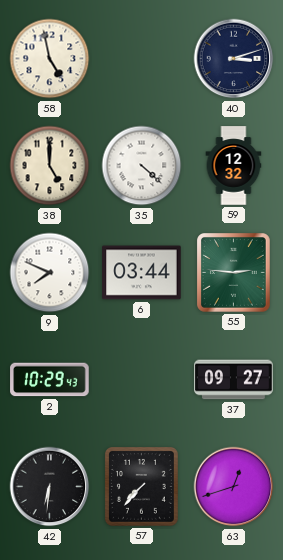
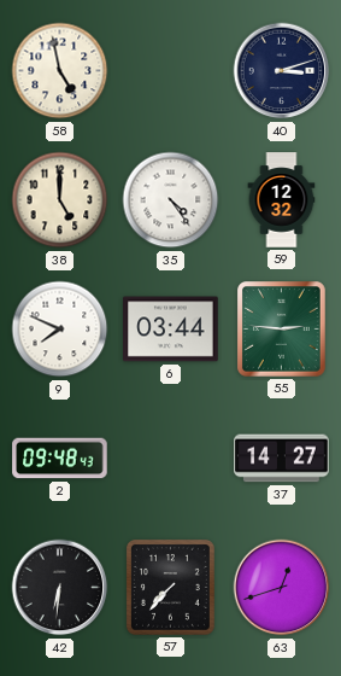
35: 4:22 -> 4:24
2: 10:29 -> 09:48
37: 09:27 -> 14:27
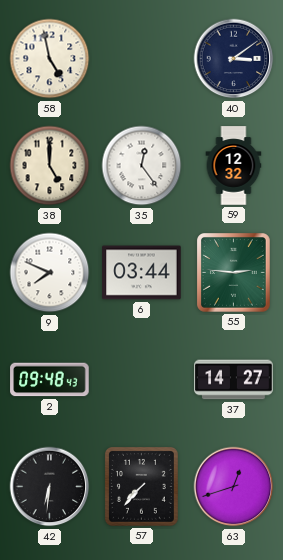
40: 3:12 -> 3:09
35: 4:24 -> 12:24
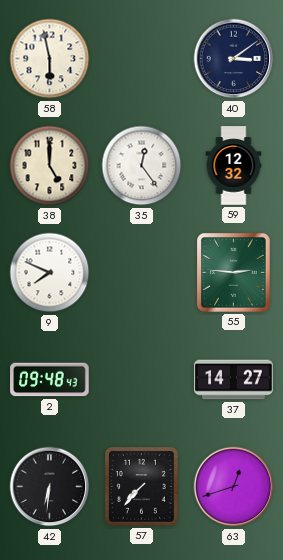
58: 4:58 -> 5:58
6: 03:44 -> none
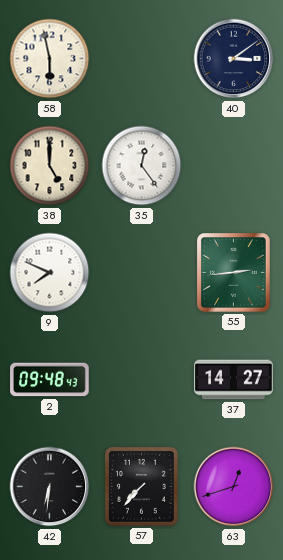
59: 12:32 -> none
55: 2:46 -> 2:44
